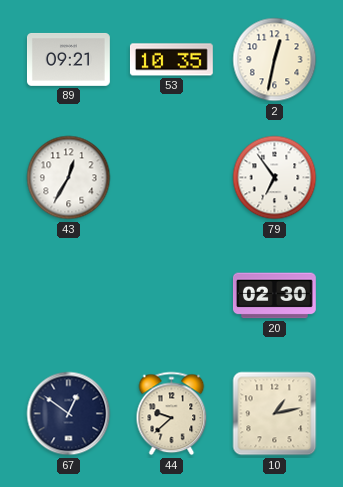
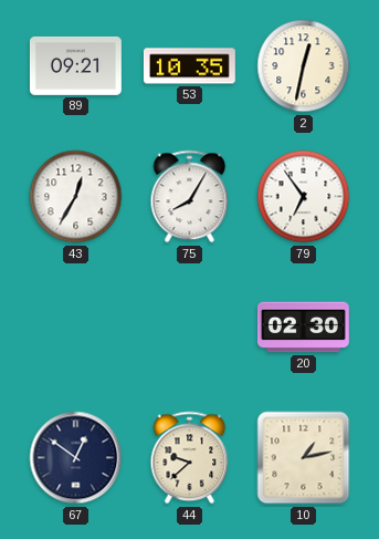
75: none -> 8:05
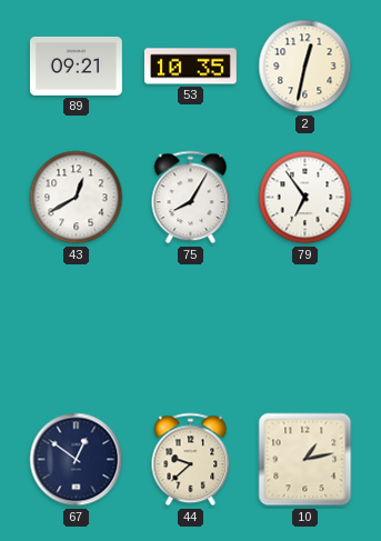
43: 12:35 -> 12:40
20: 02:30 -> none
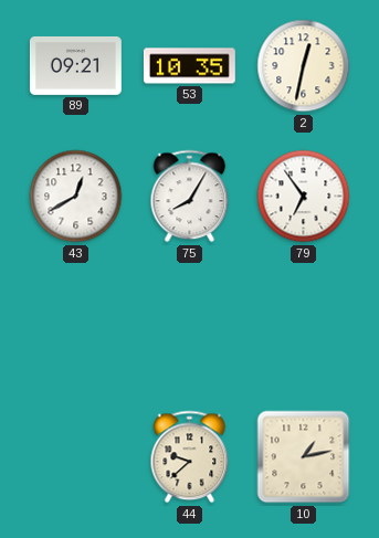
67: 12:51 -> none
